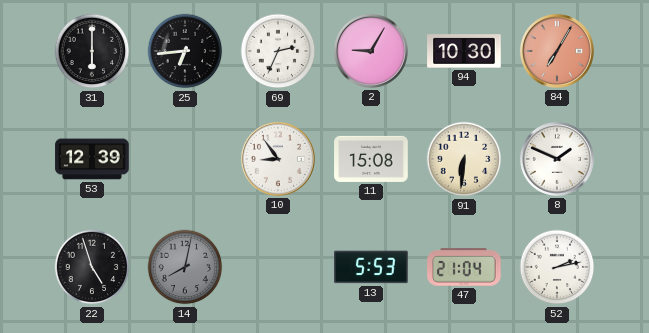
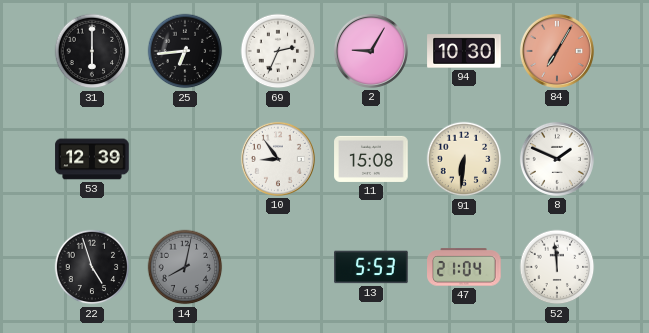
52: 2:13 -> 11:59
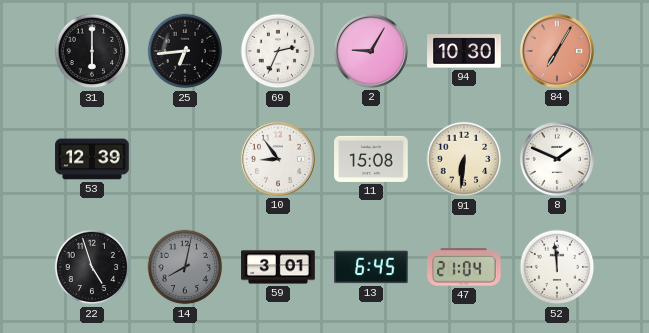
59: none -> 3:01
13: 5:53 -> 6:45
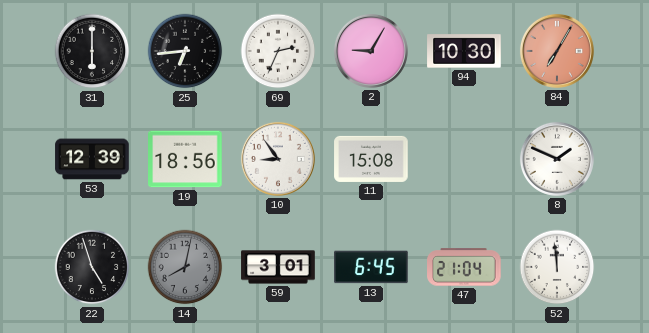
19: none -> 18:56
91: 6:31 -> none
